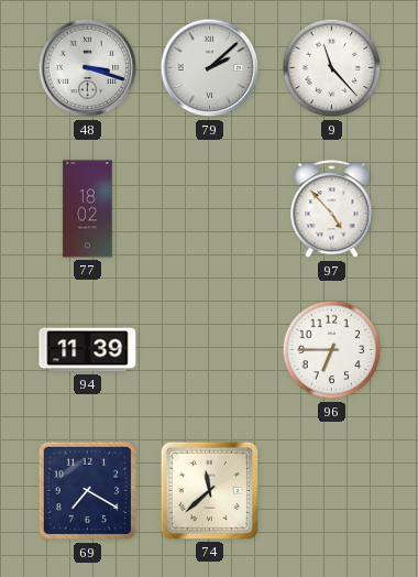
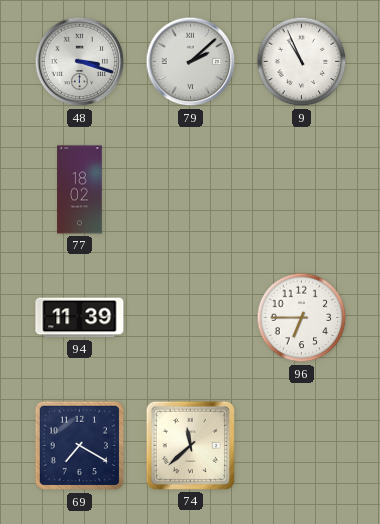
9: 11:23 -> 10:56
97: 4:53 -> none
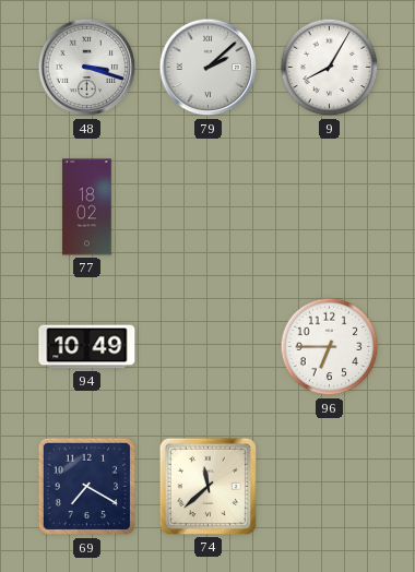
9: 10:56 -> 8:05
94: 11:39 -> 10:49
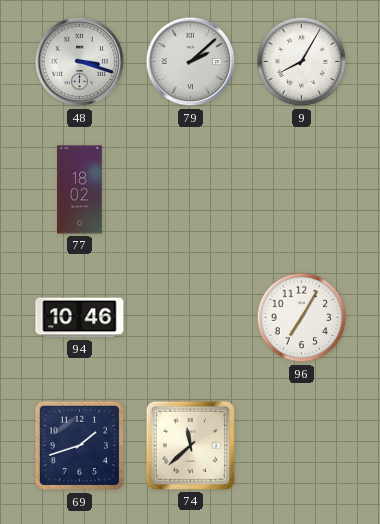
94: 10:49 -> 10:46
96: 6:45 -> 7:05
69: 7:20 -> 1:42
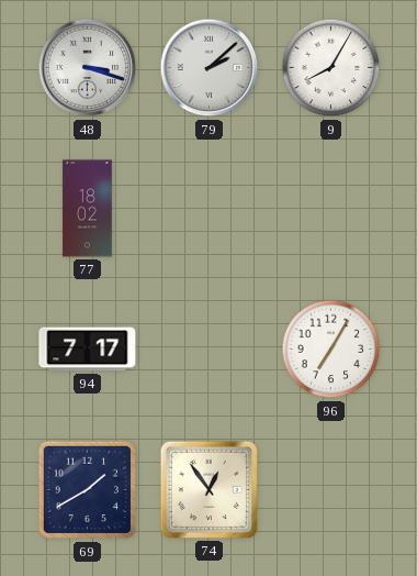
94: 10:46 -> 7:17
69: 1:42 -> 1:40
74: 11:38 -> 12:54
